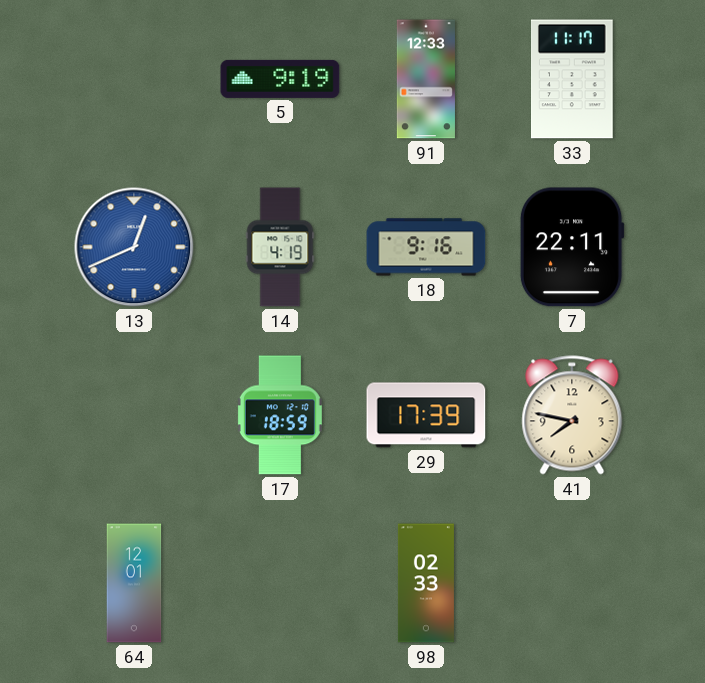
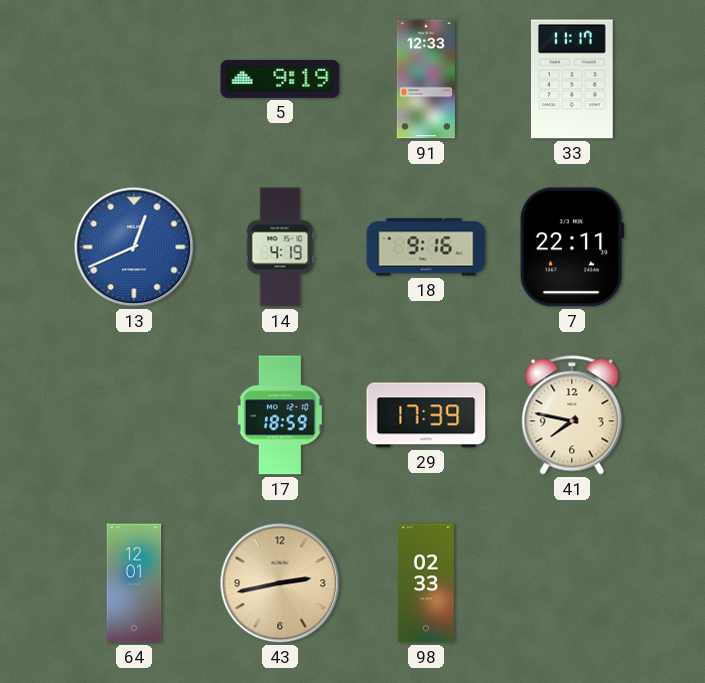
43: none -> 2:43
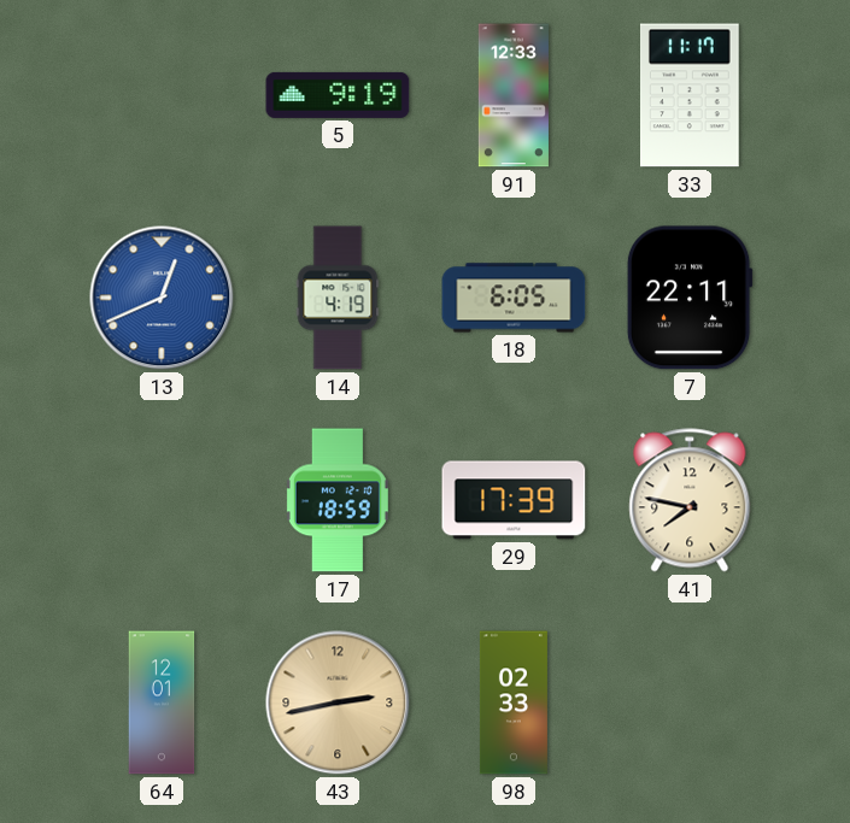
18: 9:16 -> 6:05
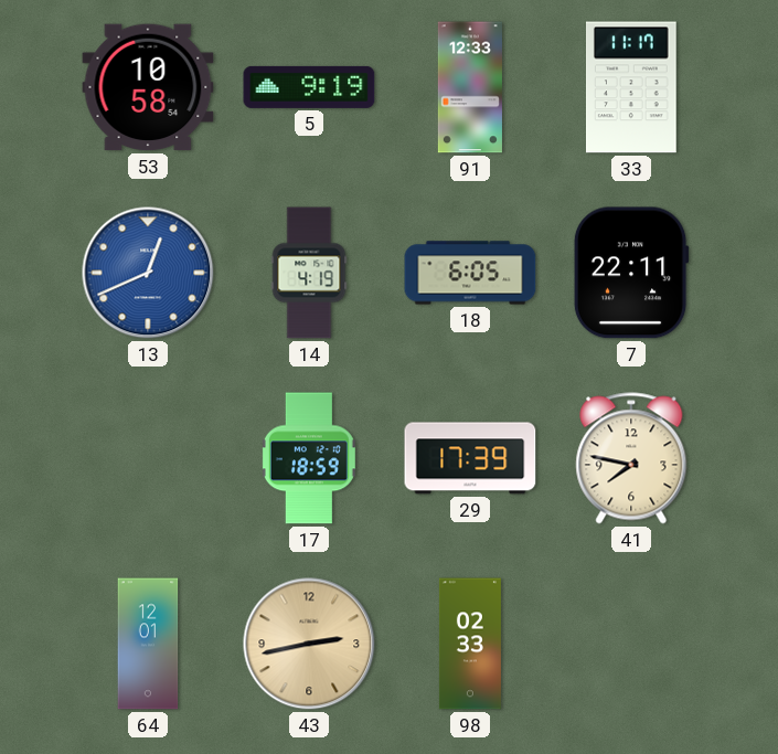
53: none -> 10:58
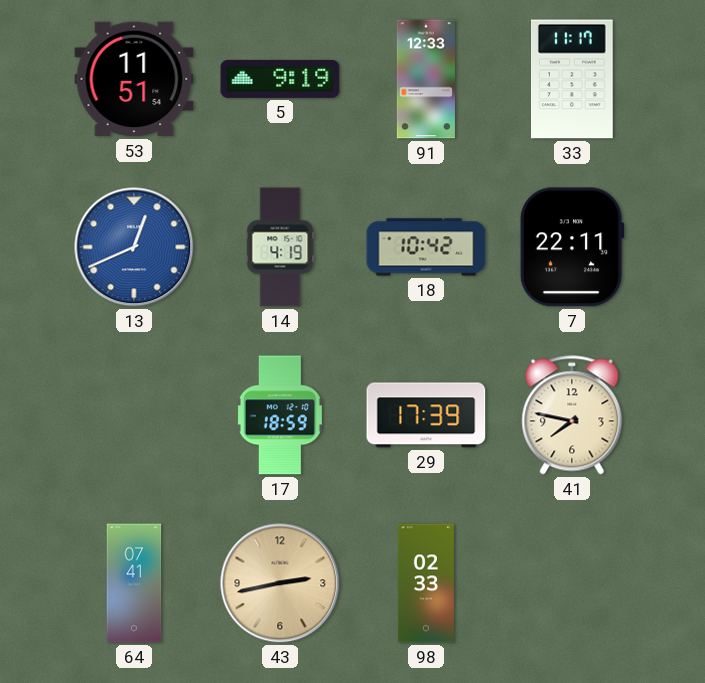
53: 10:58 -> 11:51
18: 6:05 -> 10:42
64: 12:01 -> 07:41
